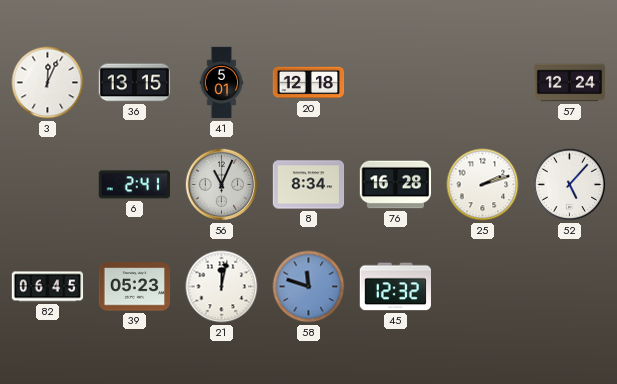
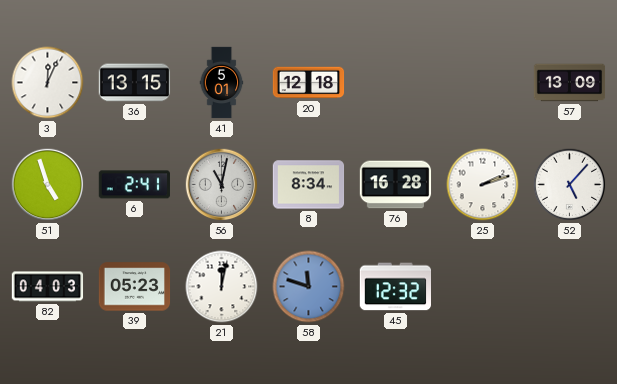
57: 12:24 -> 13:09
51: none -> 4:57
56: 11:04 -> 11:02
82: 06:45 -> 04:03
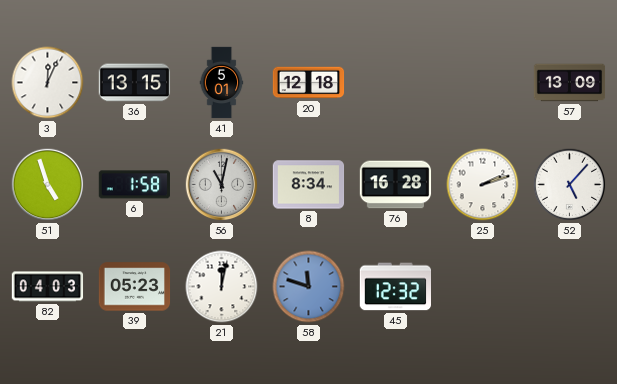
6: 2:41 -> 1:58
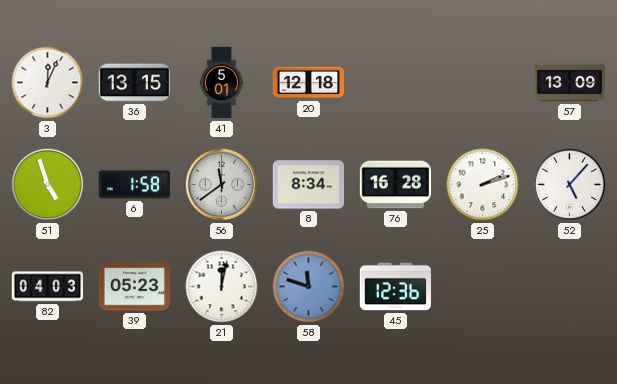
56: 11:02 -> 11:39
45: 12:32 -> 12:36
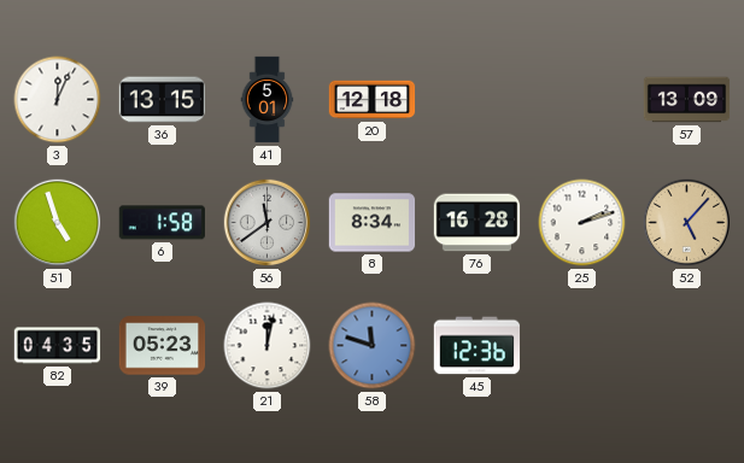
52 dial: white -> champagne
82: 04:03 -> 04:35
